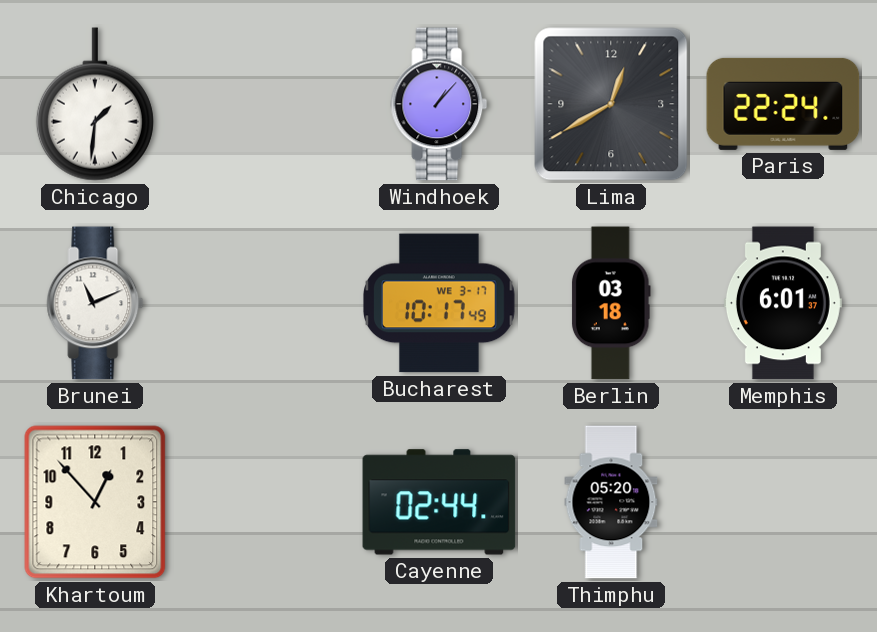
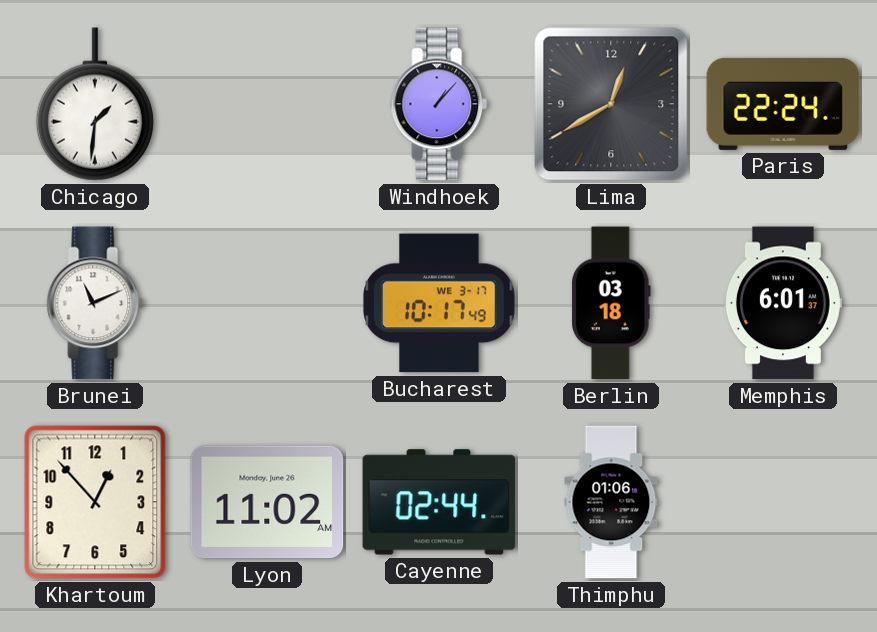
Lyon: none -> 11:02
Thimphu: 05:20 -> 01:06
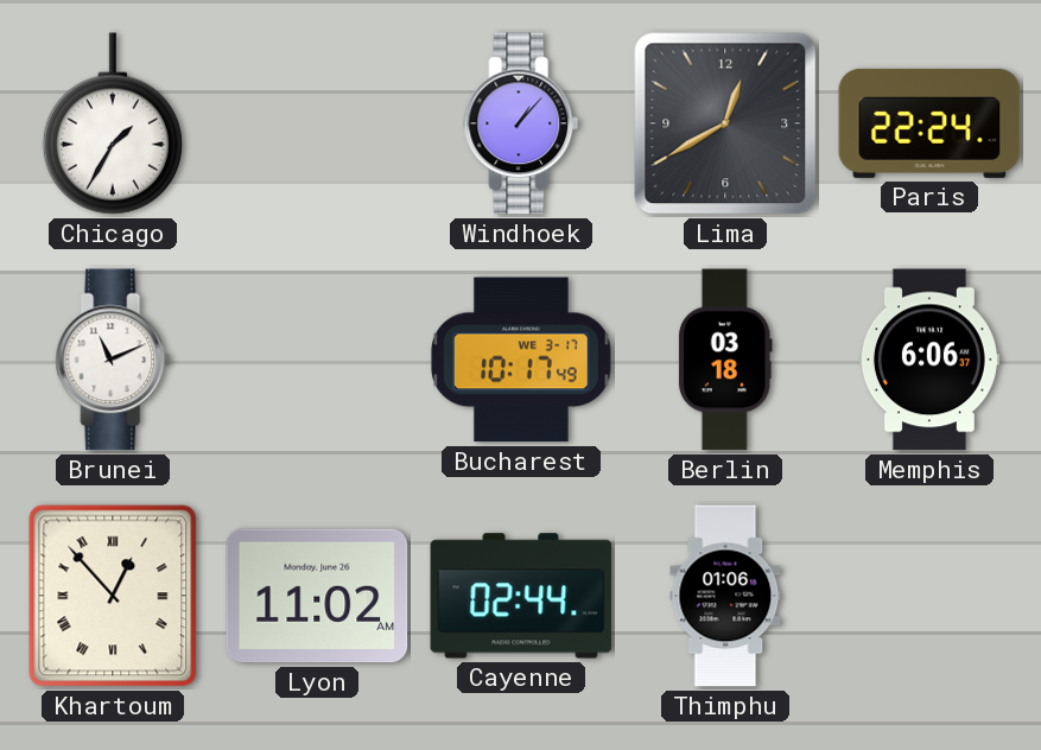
Chicago: 1:31 -> 1:35
Memphis: 6:01 -> 6:06
Khartoum numerals: Arabic -> Roman
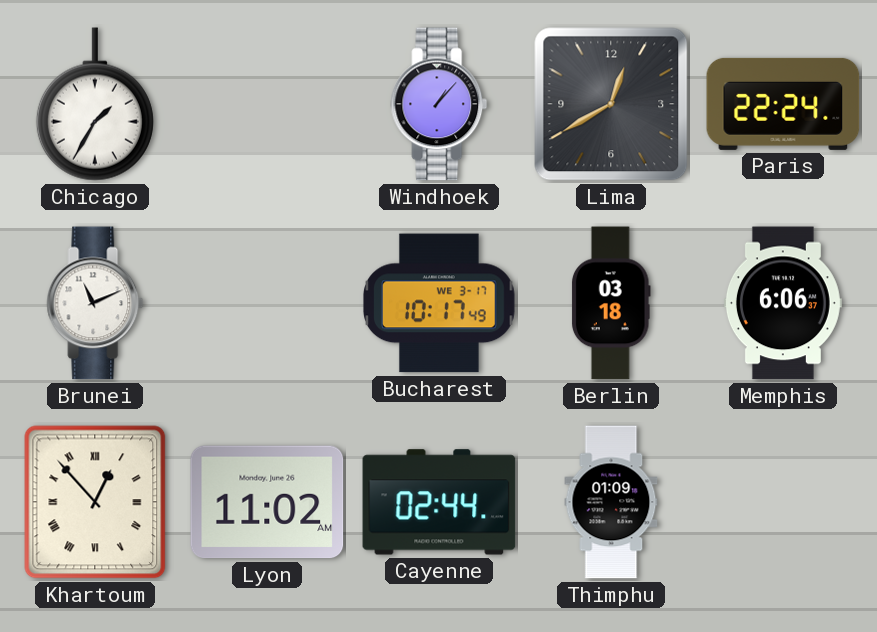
Thimphu: 01:06 -> 01:09
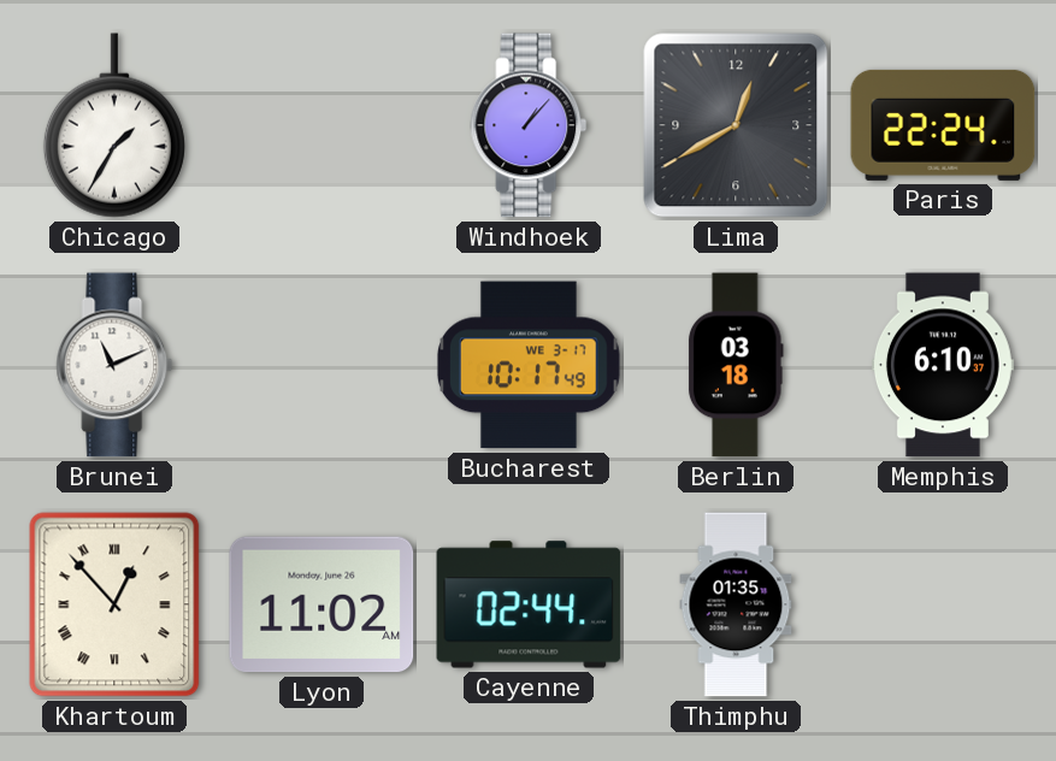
Memphis: 6:06 -> 6:10
Thimphu: 01:09 -> 01:35
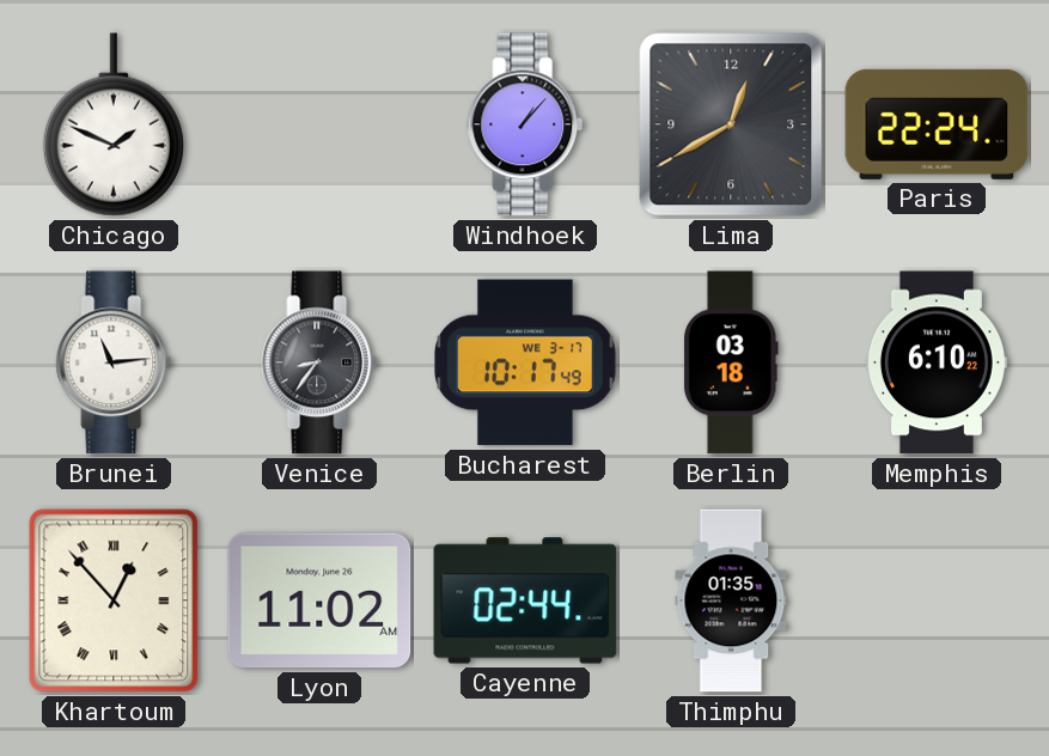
Chicago: 1:35 -> 1:49
Brunei: 11:11 -> 11:14
Venice: none -> 8:36
Memphis: 6:10:37 -> 6:10:22
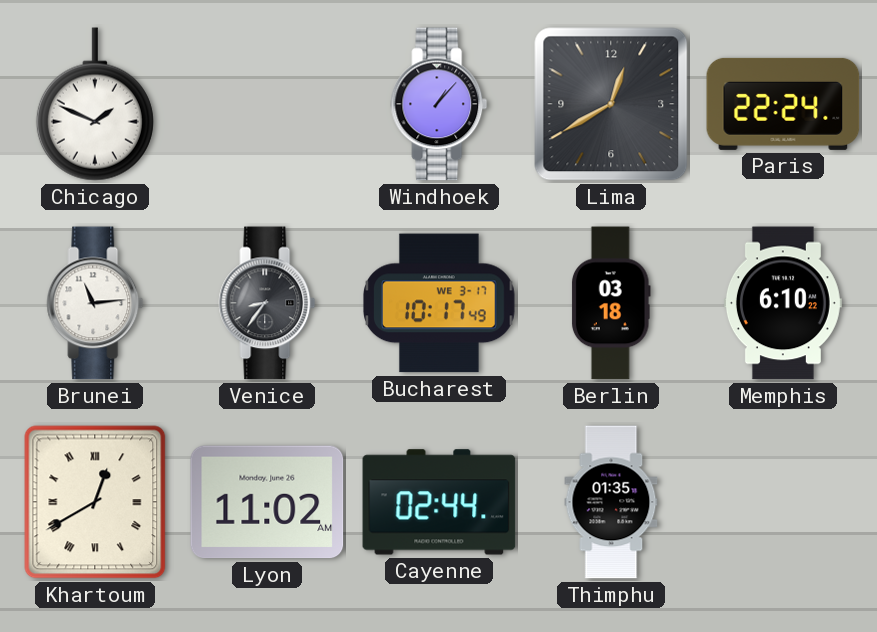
Khartoum: 12:53 -> 12:40
